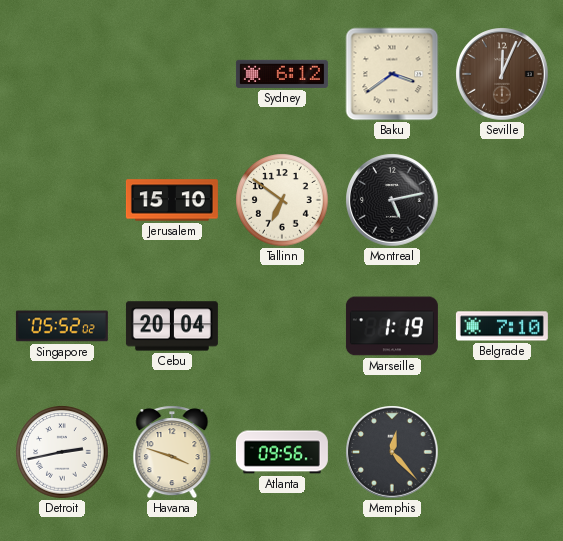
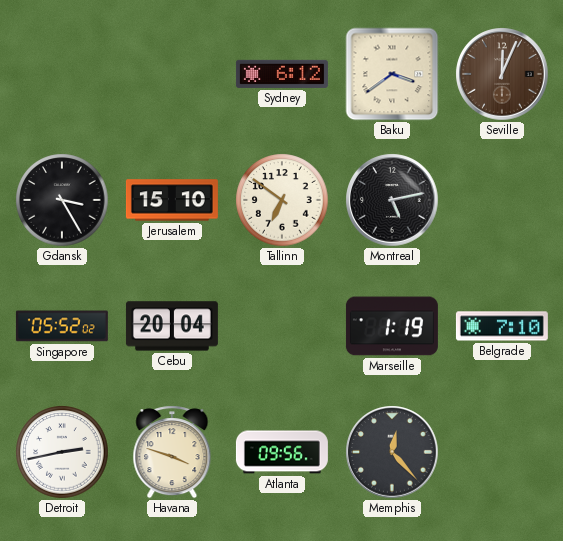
Gdansk: none -> 3:25
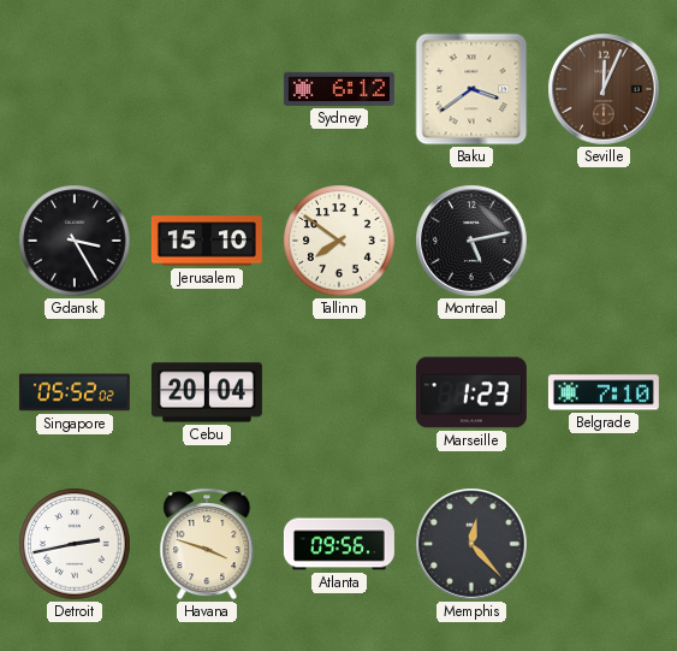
Tallinn: 6:51 -> 7:51
Marseille: 1:19 -> 1:23
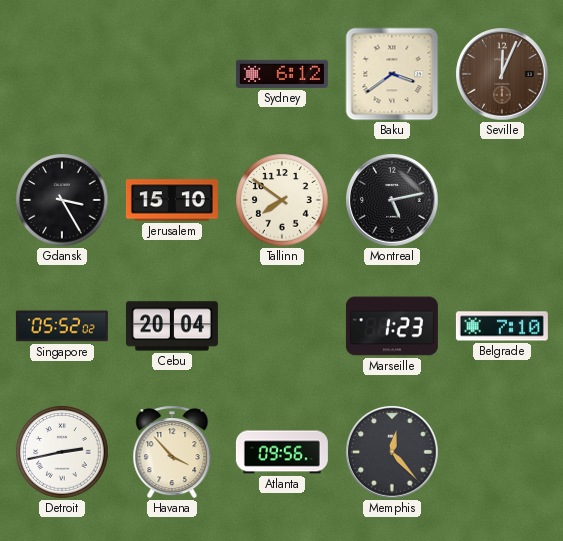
Havana: 3:48 -> 3:53
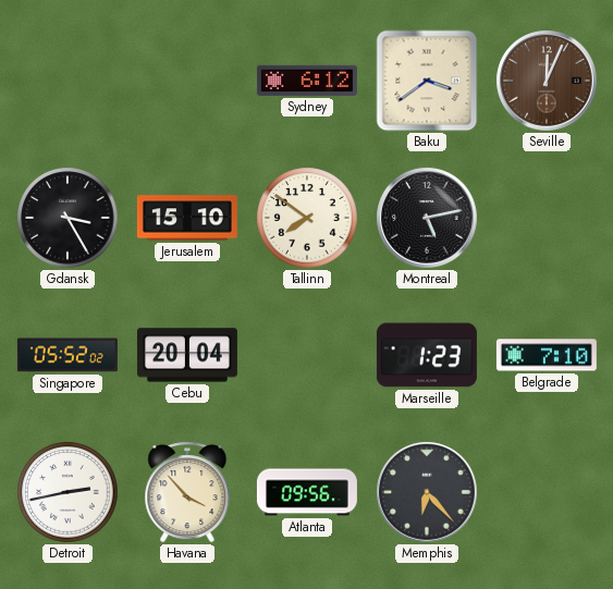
Memphis: 12:23 -> 6:23
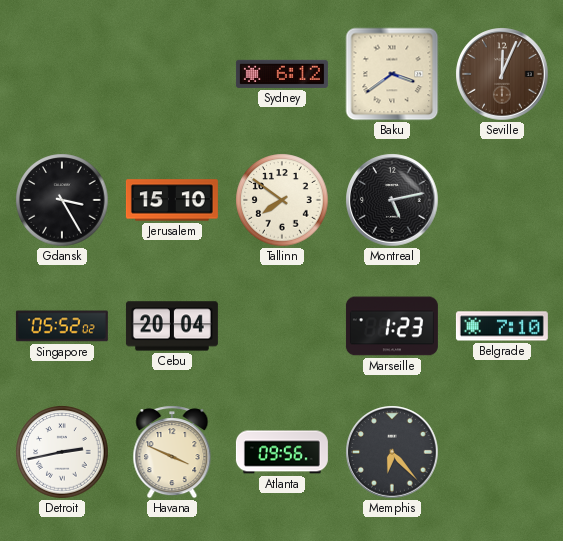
Havana: 3:53 -> 3:49
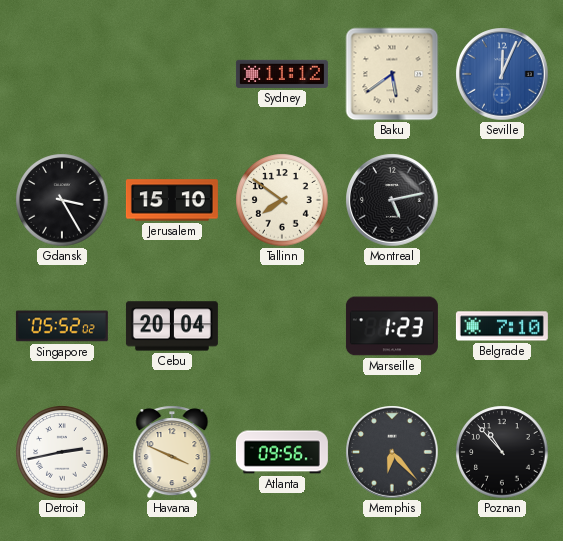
Sydney: 6:12 -> 11:12
Baku: 3:39 -> 5:39
Seville dial: brown -> blue
Poznan: none -> 10:53
